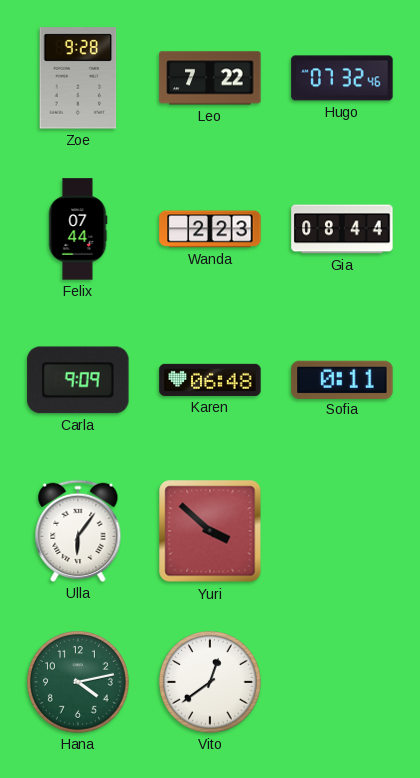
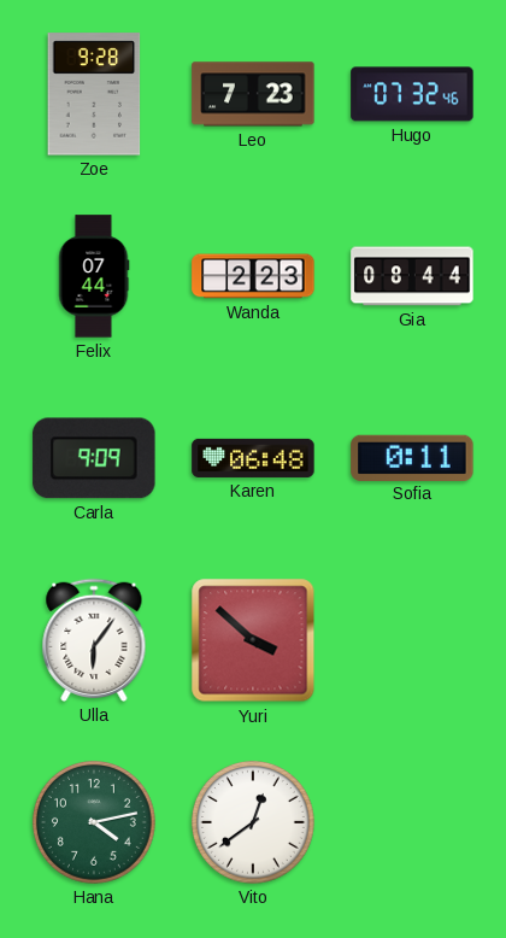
Leo: 7:22 -> 7:23
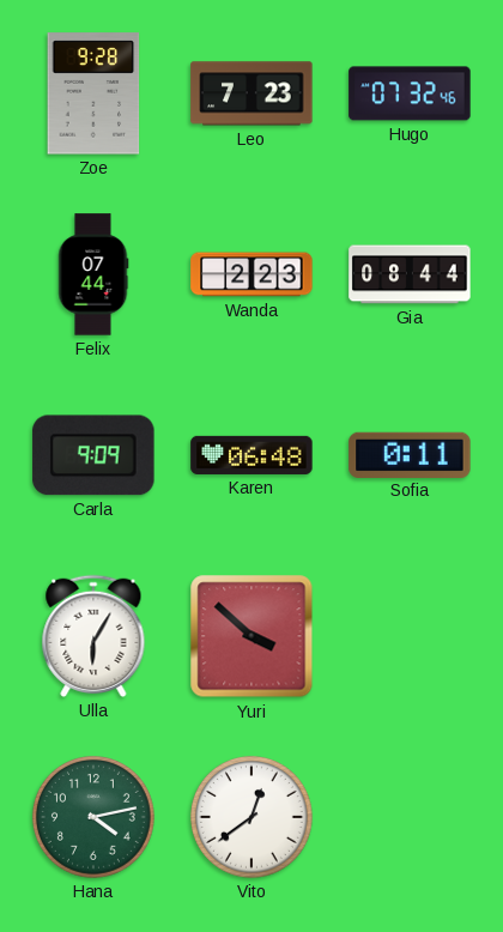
Ulla: 6:06 -> 6:05
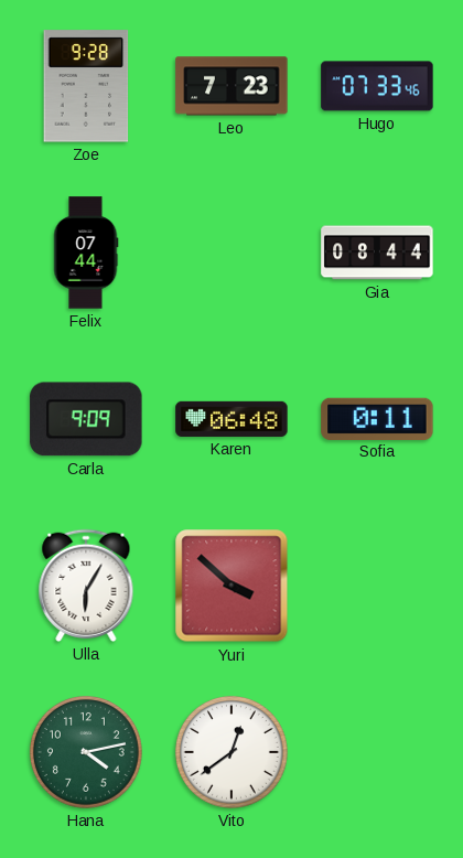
Hugo: 07:32 -> 07:33
Wanda: 2:23 -> none
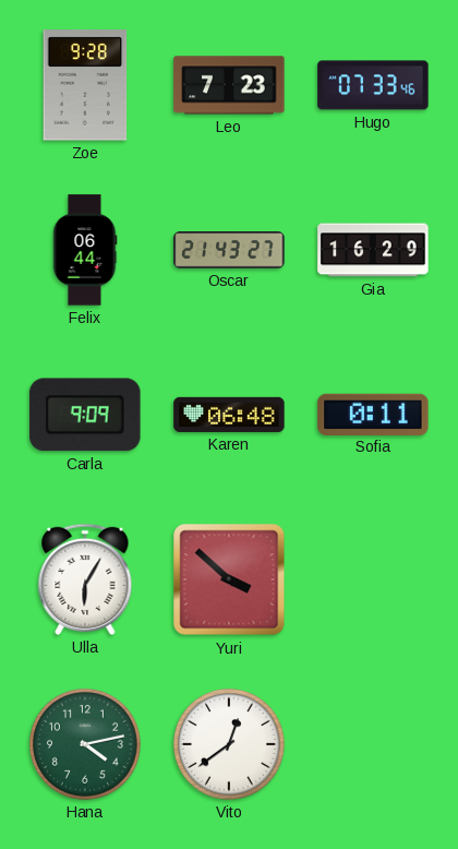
Felix: 07:44 -> 06:44
Oscar: none -> 21:43
Gia: 08:44 -> 16:29
